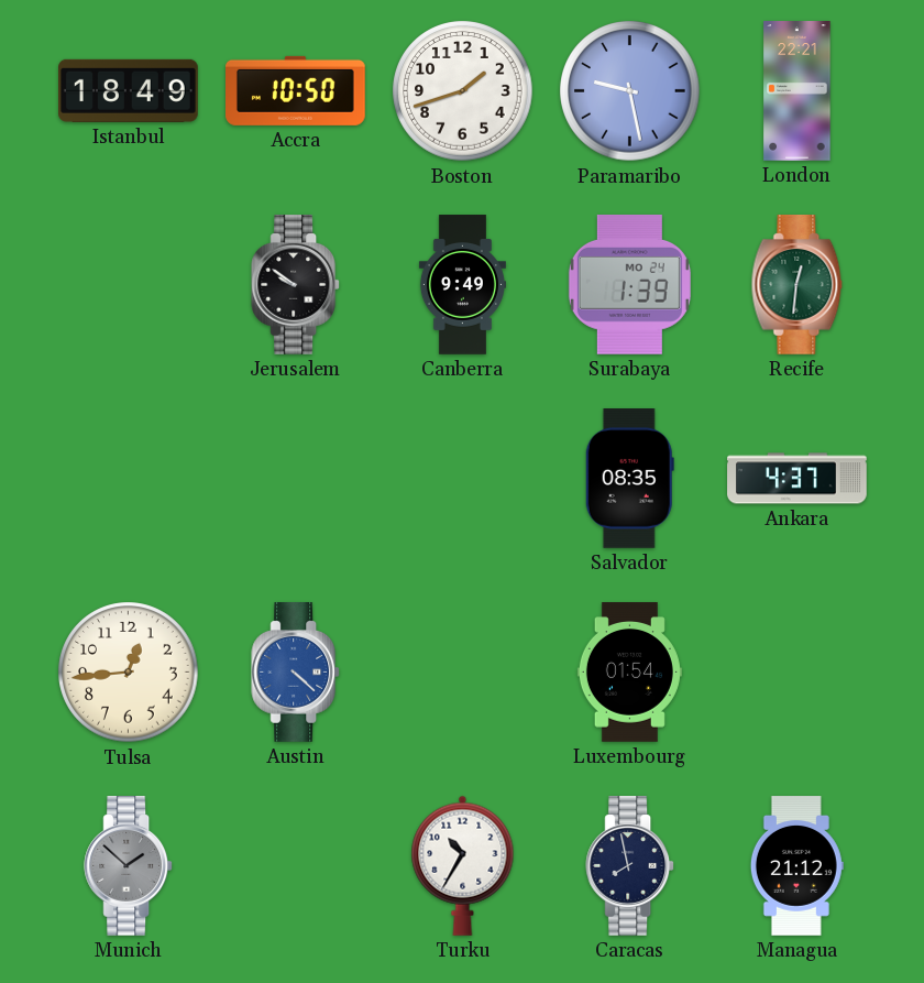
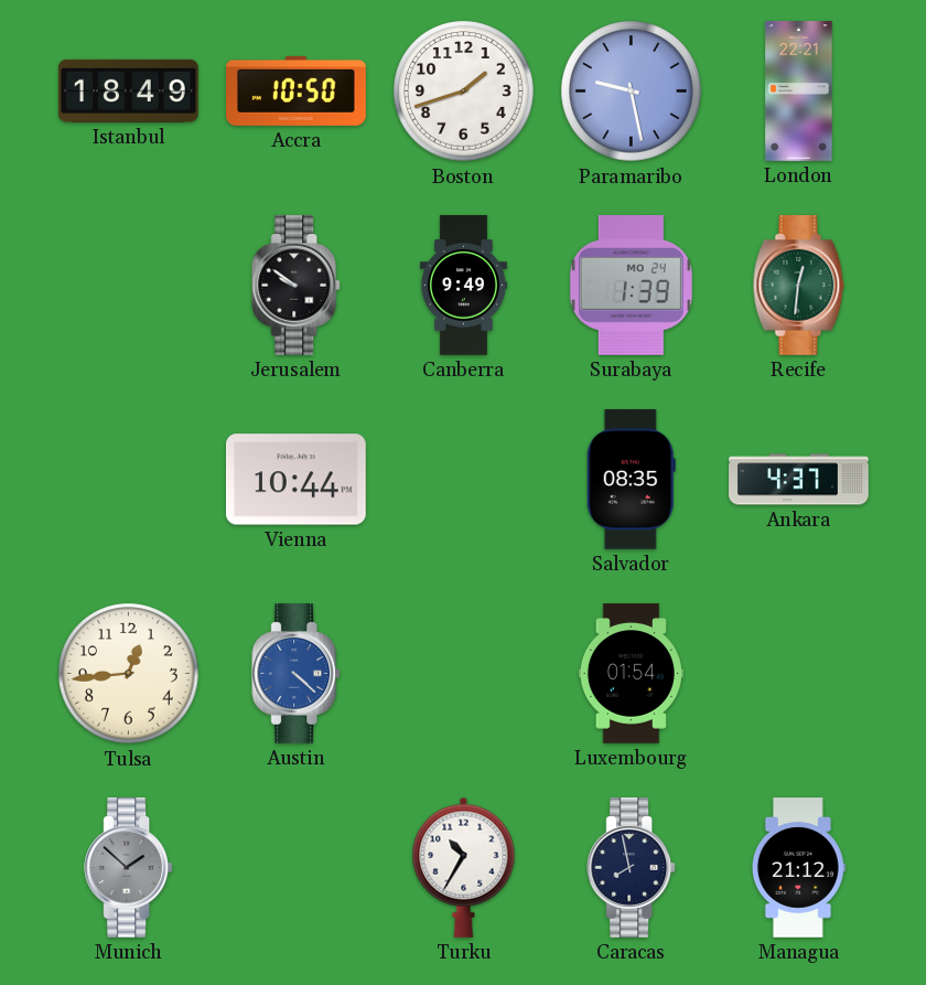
Vienna: none -> 10:44
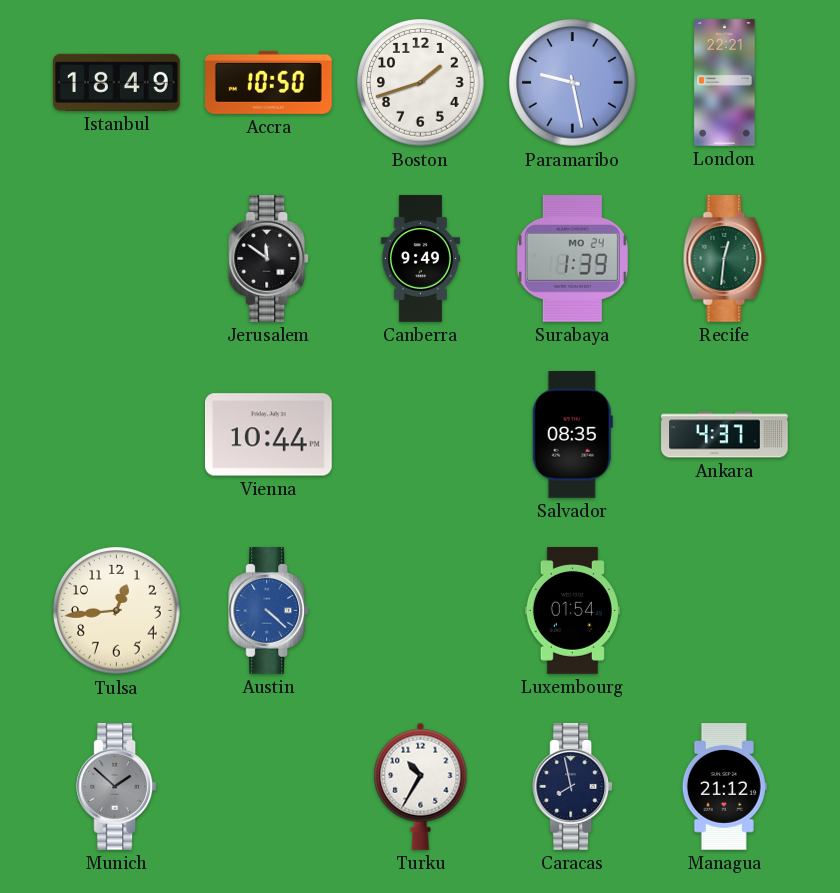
Jerusalem: 9:51 -> 11:51
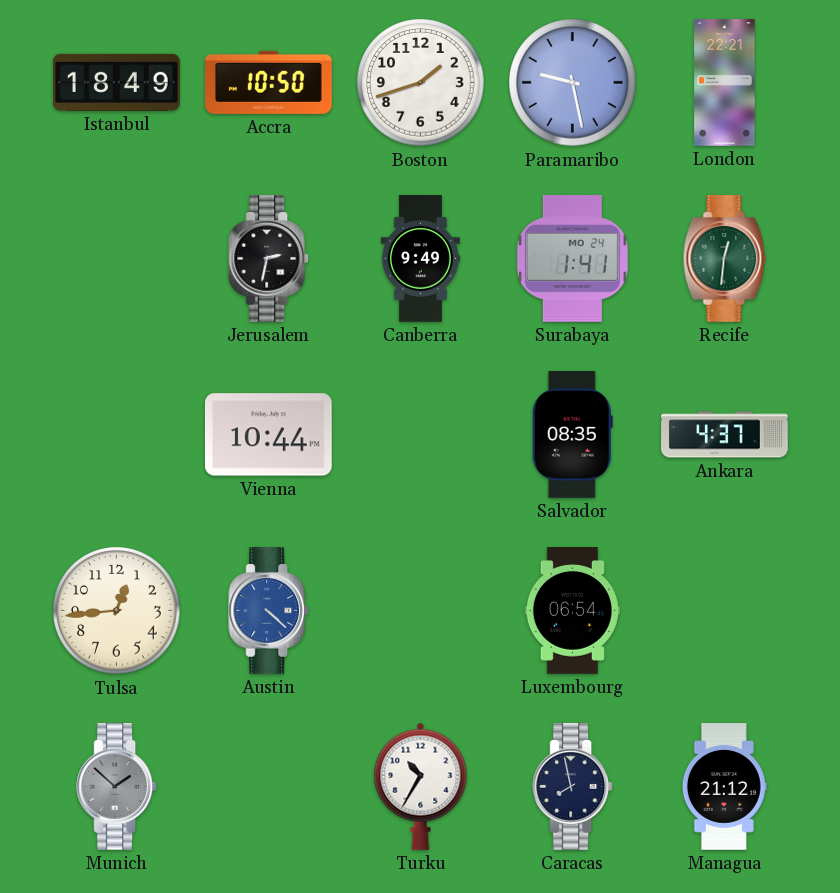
Jerusalem: 11:51 -> 2:32
Surabaya: 1:39 -> 1:41
Luxembourg: 01:54 -> 06:54
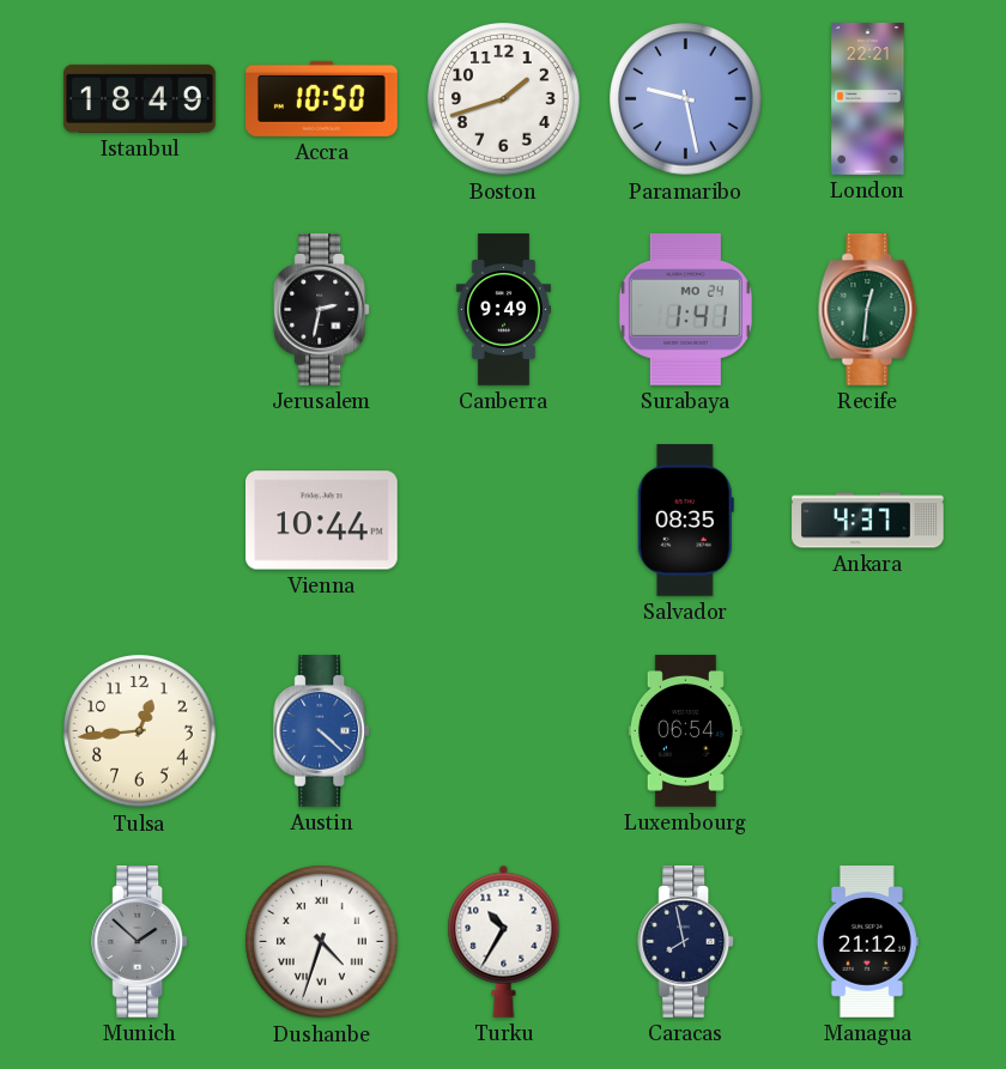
Dushanbe: none -> 4:33
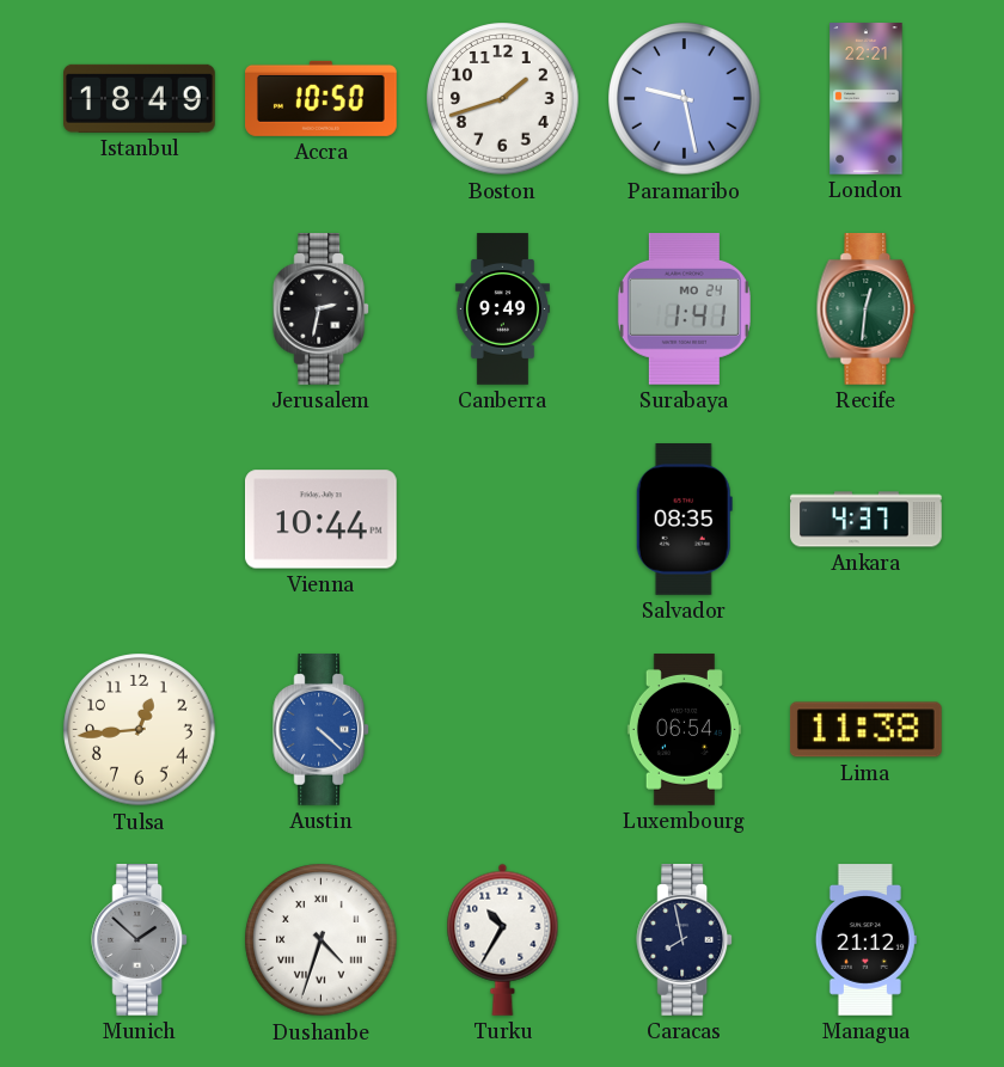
Lima: none -> 11:38
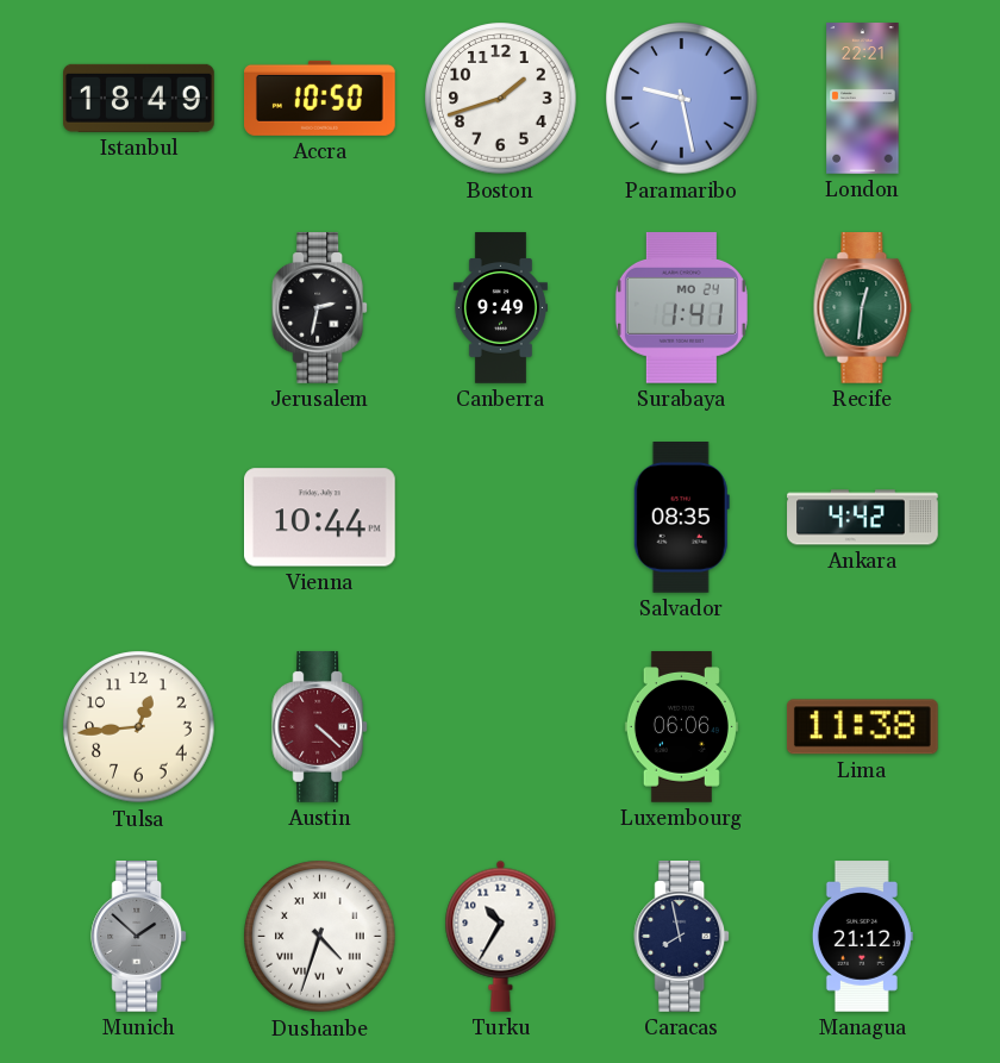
Ankara: 4:37 -> 4:42
Austin dial: blue -> burgundy
Luxembourg: 06:54 -> 06:06
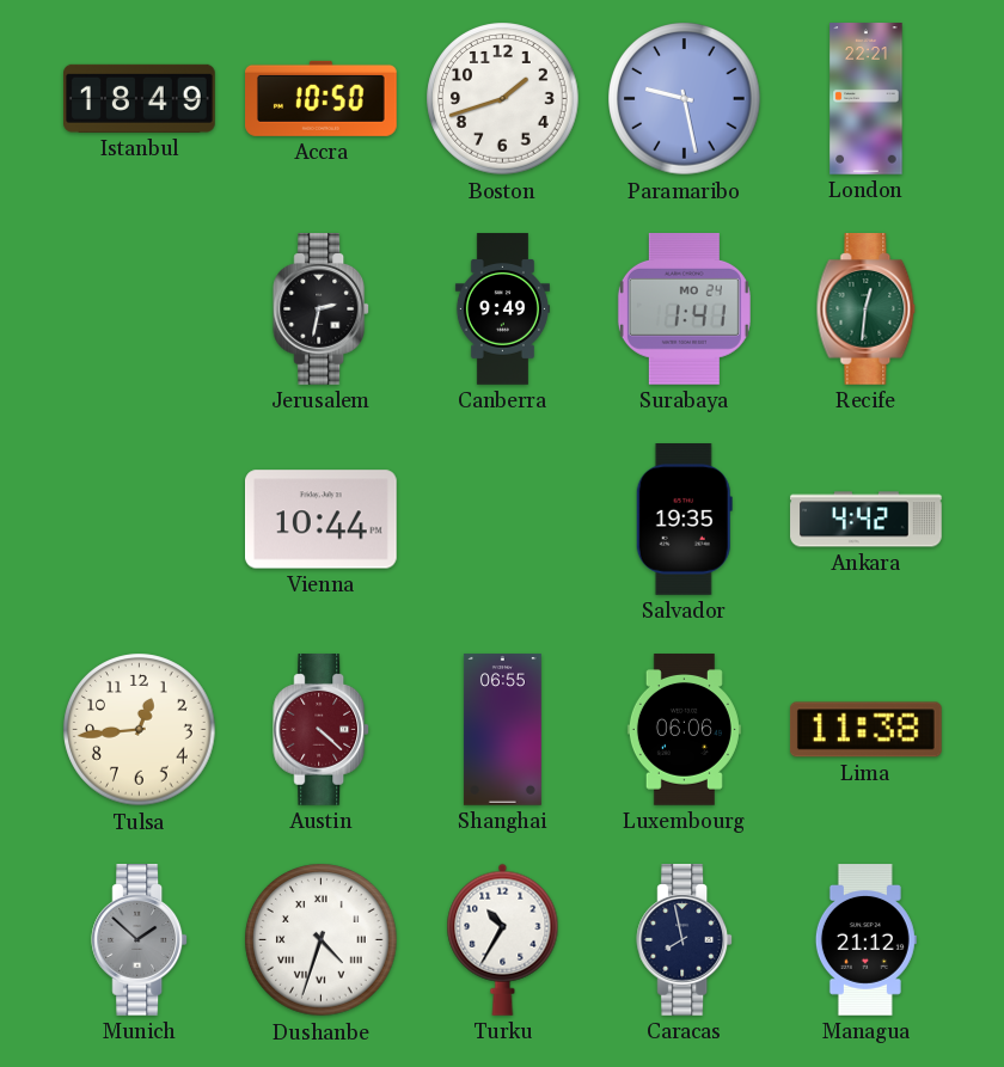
Salvador: 08:35 -> 19:35
Shanghai: none -> 06:55
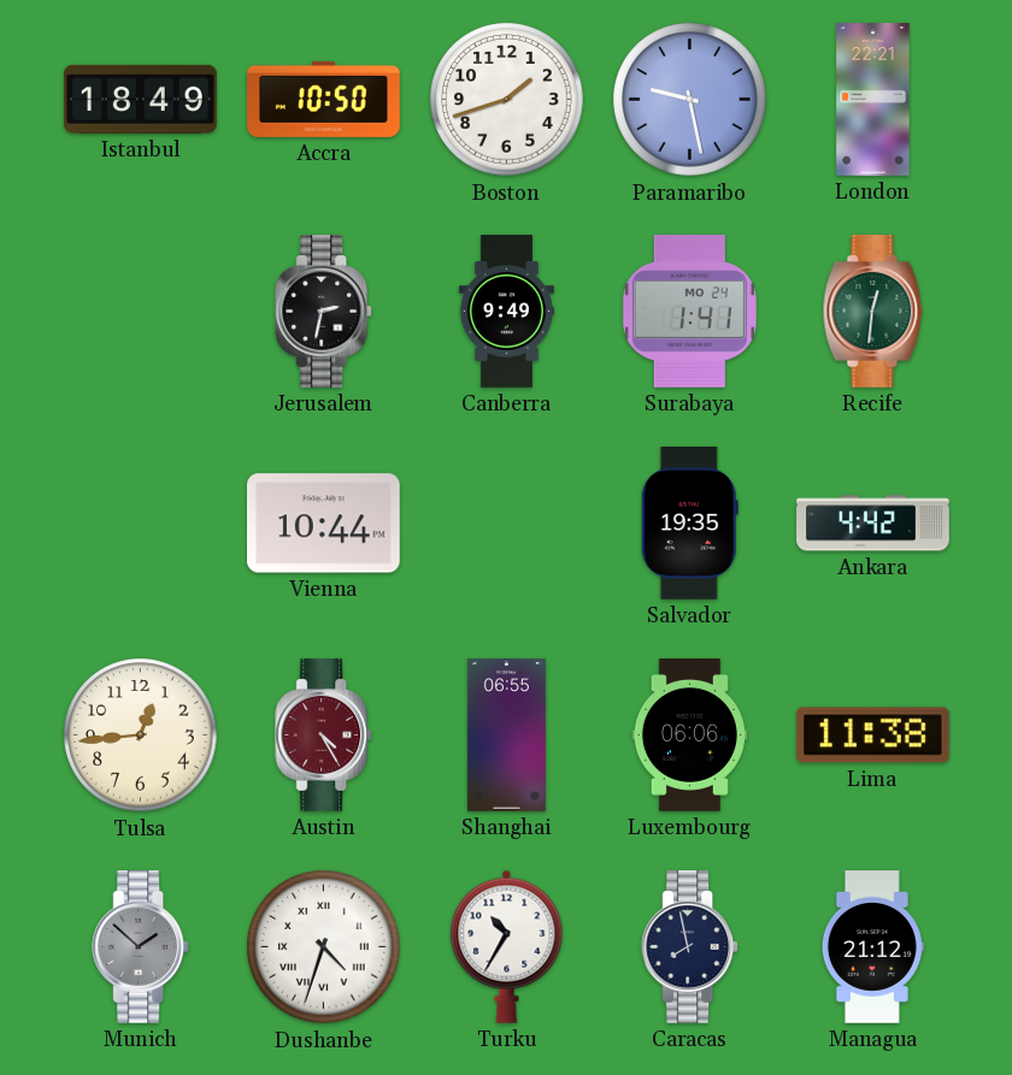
Austin: 4:22 -> 4:25
